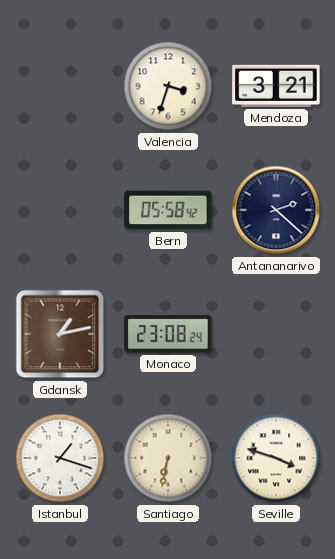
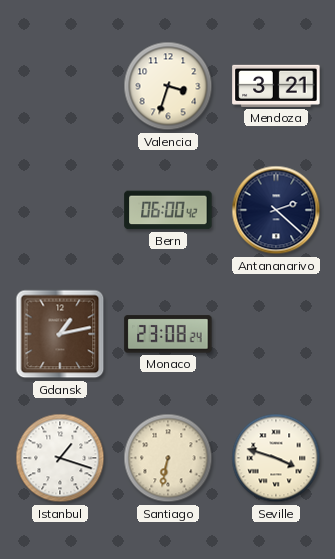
Bern: 05:58 -> 06:00
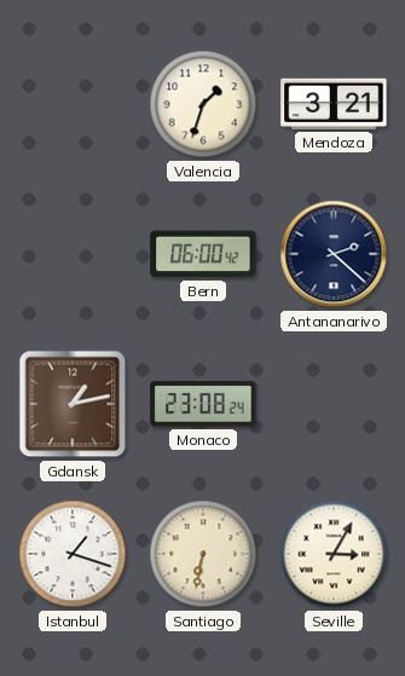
Valencia: 3:33 -> 1:33
Seville: 3:48 -> 3:05
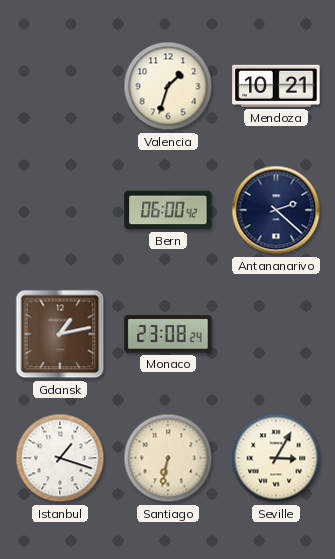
Mendoza: 3:21 -> 10:21
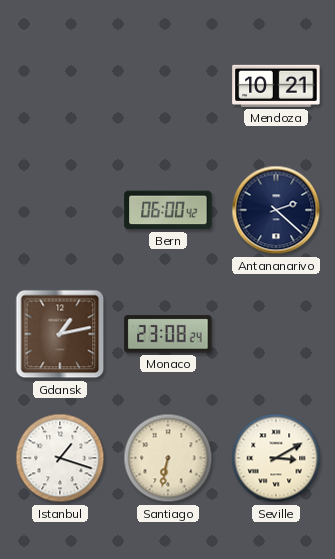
Valencia: 1:33 -> none
Seville: 3:05 -> 3:10
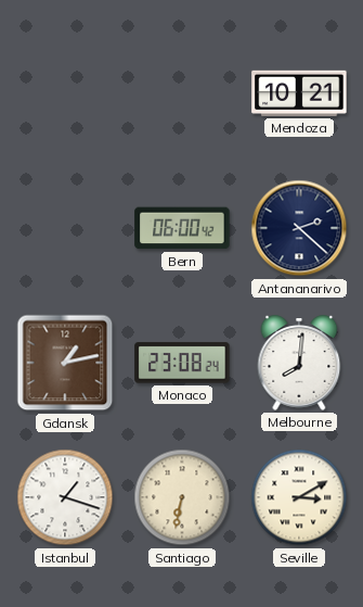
Melbourne: none -> 8:01
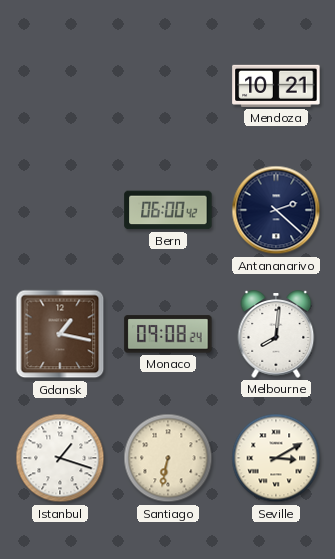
Gdansk: 1:13 -> 1:17
Monaco: 23:08 -> 09:08
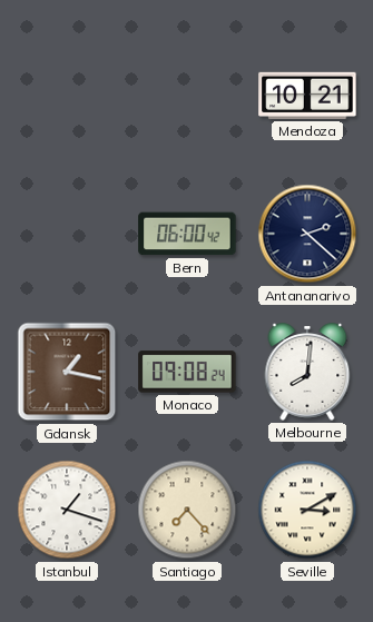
Santiago: 6:32 -> 7:23
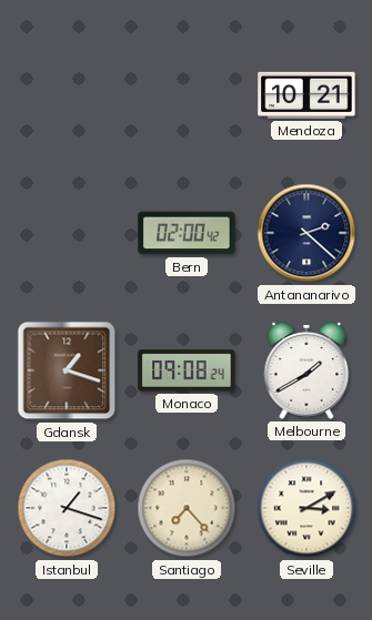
Bern: 06:00 -> 02:00
Gdansk: 1:17 -> 1:18
Melbourne: 8:01 -> 1:40
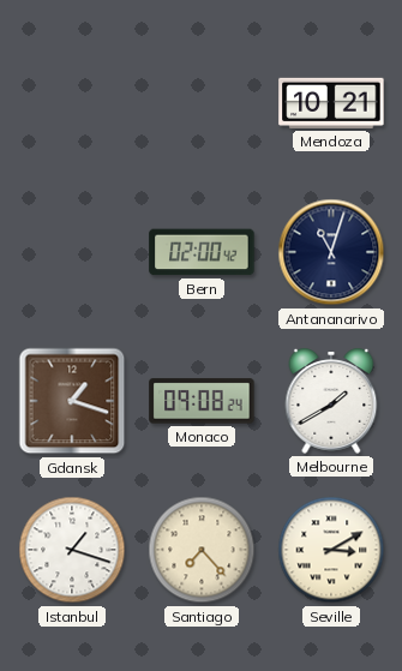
Antananarivo: 2:22 -> 11:03
